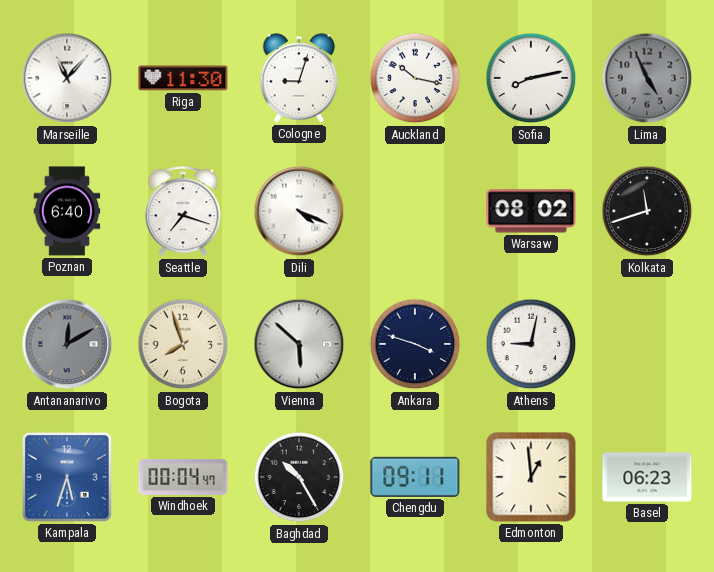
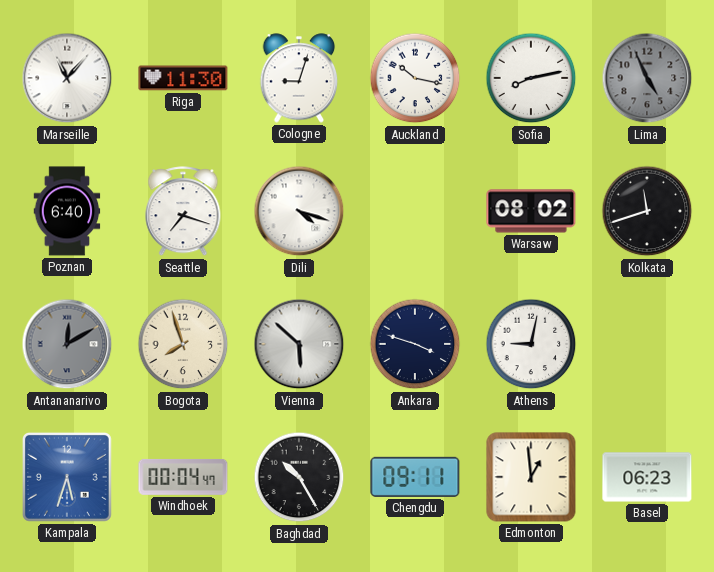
Dili: 4:19 -> 4:18
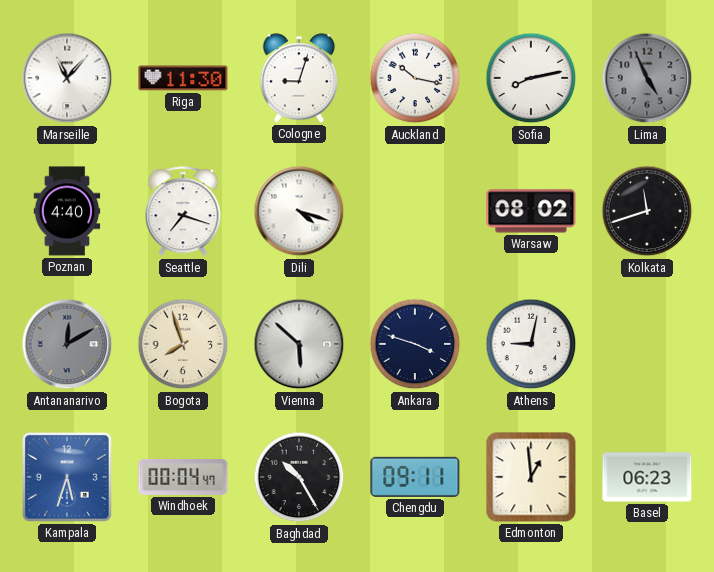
Poznan: 6:40 -> 4:40
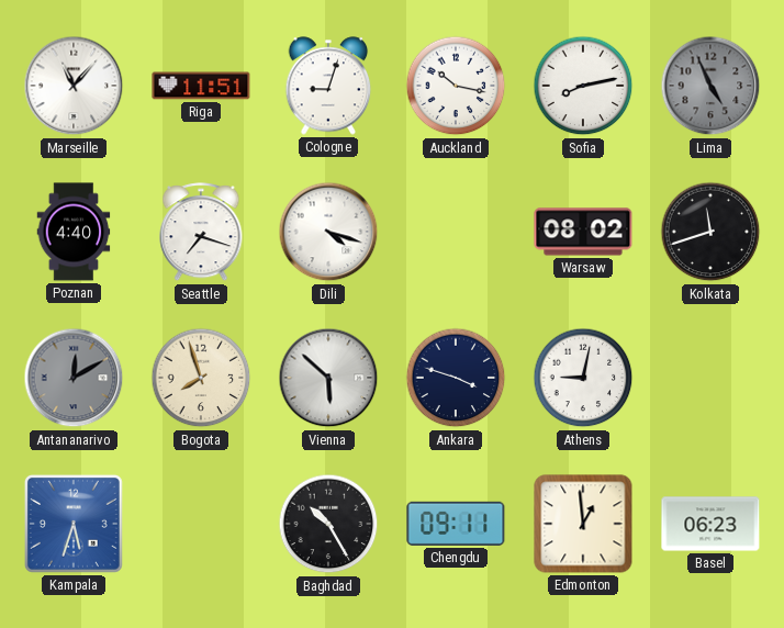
Riga: 11:30 -> 11:51
Windhoek: 00:04 -> none
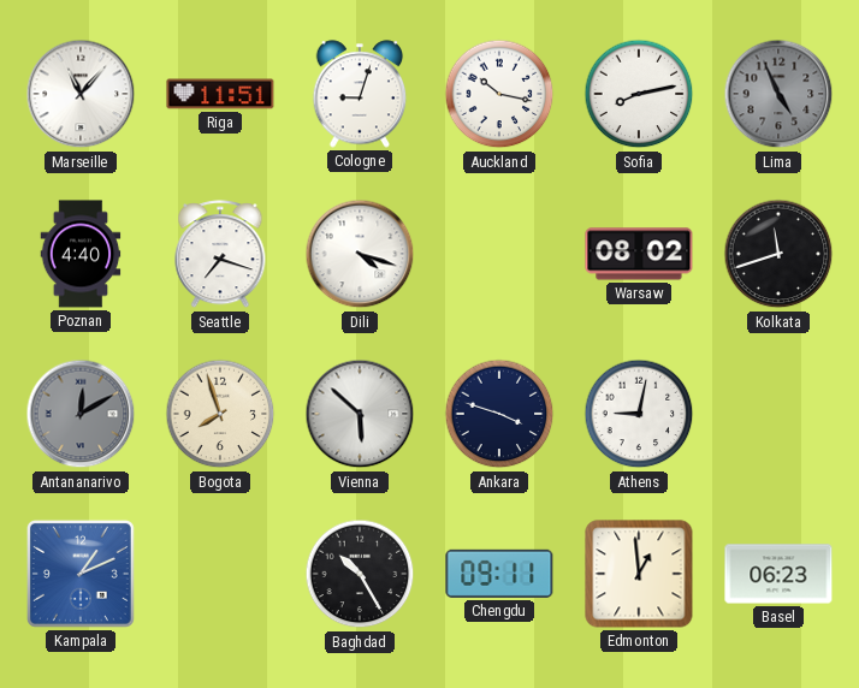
Kampala: 5:33 -> 1:11
